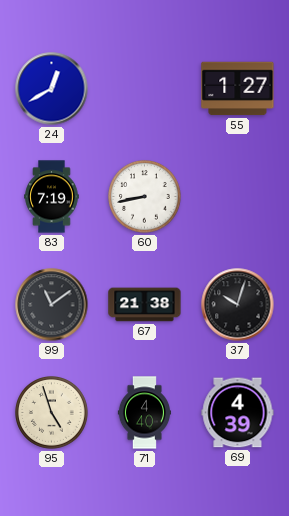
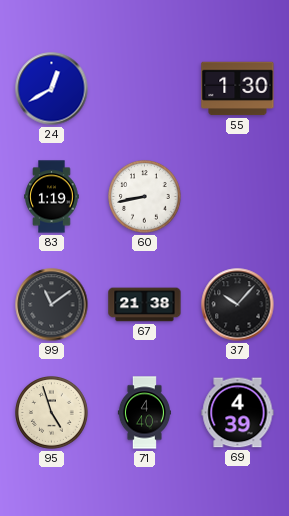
55: 1:27 -> 1:30
83: 7:19 -> 1:19
37: 10:03 -> 10:07
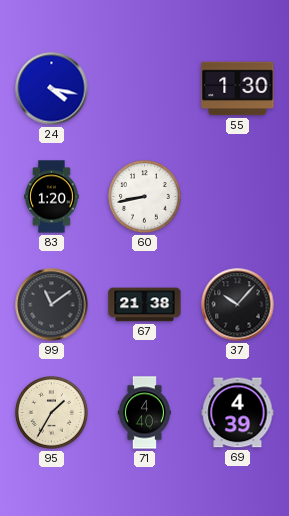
24: 12:40 -> 4:17
83: 1:19 -> 1:20
95: 4:57 -> 1:35
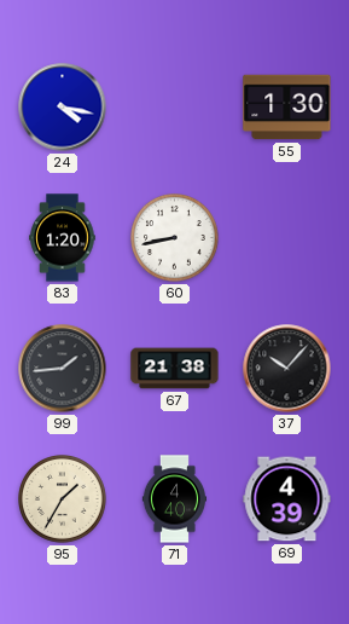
99: 11:09 -> 1:44
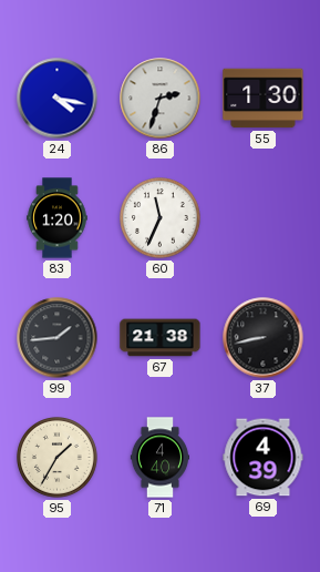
86: none -> 2:33
60: 8:43 -> 11:34
37: 10:07 -> 8:43
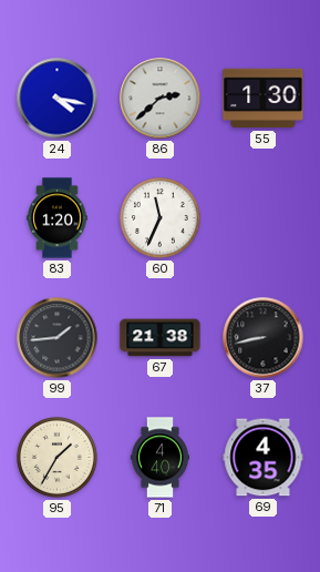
86: 2:33 -> 2:38
69: 4:39 -> 4:35
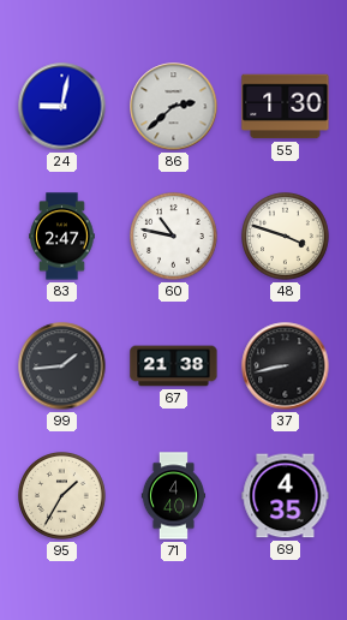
24: 4:17 -> 9:02
83: 1:20 -> 2:47
60: 11:34 -> 10:47
48: none -> 3:48
